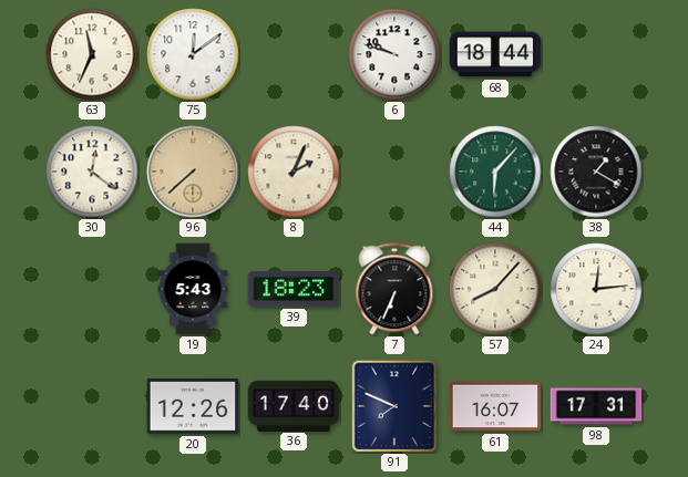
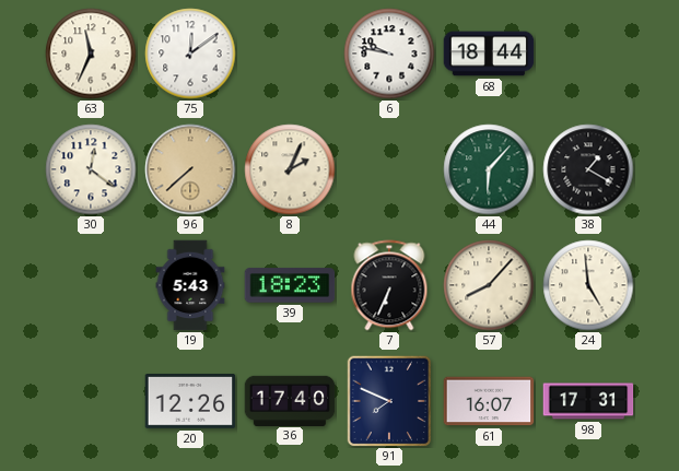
6: 9:48 -> 9:47
24: 12:14 -> 4:59
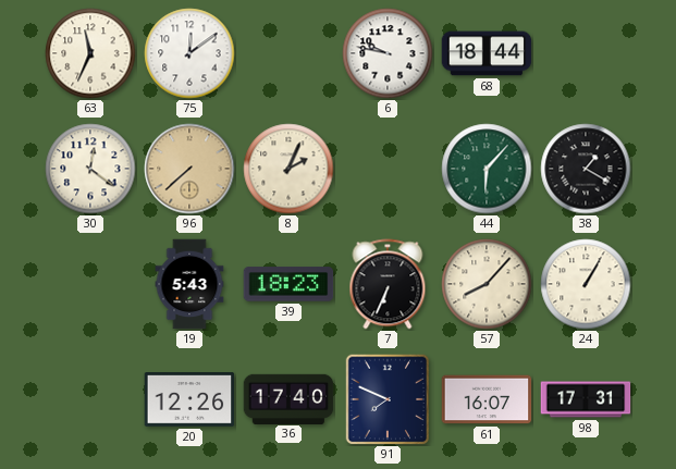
24: 4:59 -> 1:05
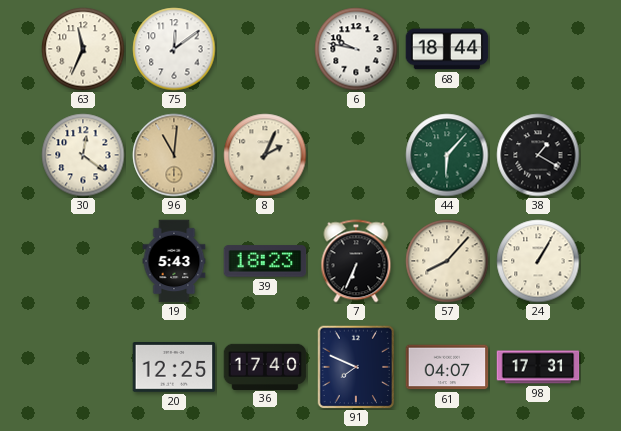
96: 7:38 -> 11:01
20: 12:26 -> 12:25
61: 16:07 -> 04:07
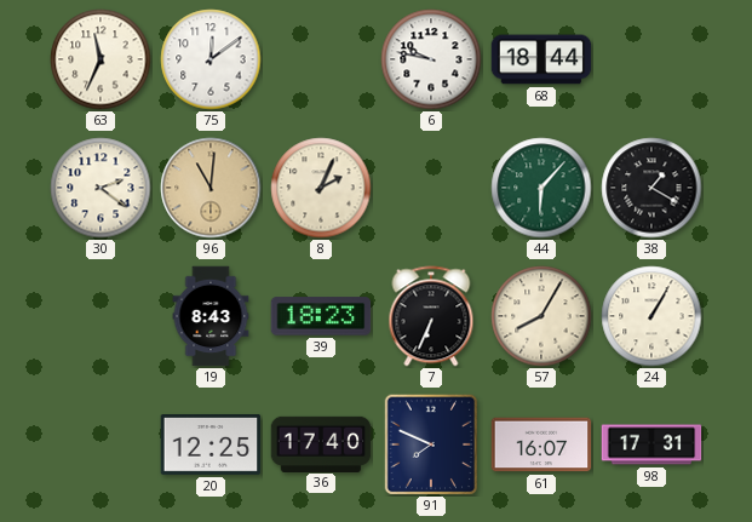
30: 12:21 -> 2:21
19: 5:43 -> 8:43
57: 8:07 -> 8:05
61: 04:07 -> 16:07
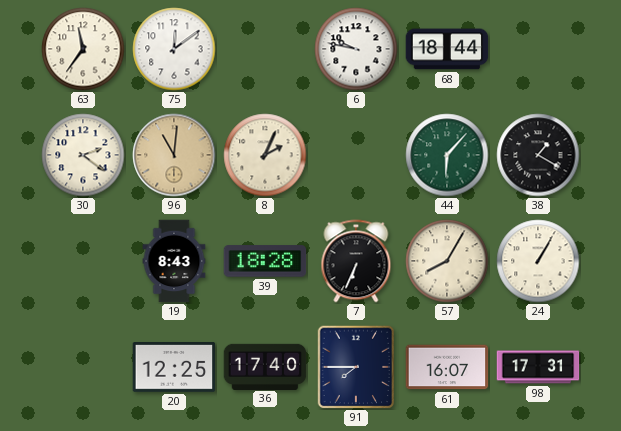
63: 11:34 -> 11:36
39: 18:23 -> 18:28
91: 7:49 -> 7:45
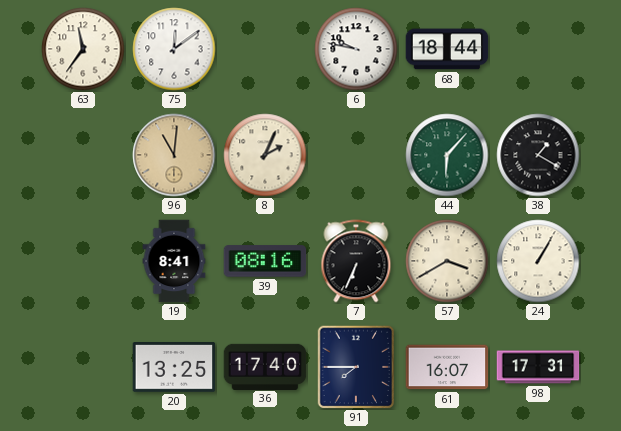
30: 2:21 -> none
19: 8:43 -> 8:41
39: 18:28 -> 08:16
57: 8:05 -> 3:40
20: 12:25 -> 13:25
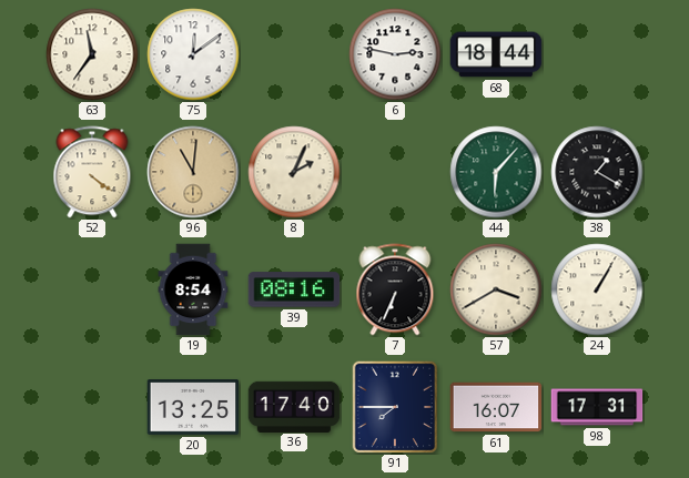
6: 9:47 -> 2:47
52: none -> 4:21
19: 8:41 -> 8:54
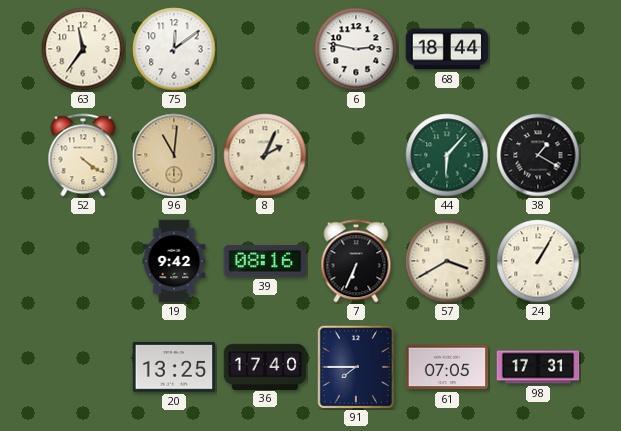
19: 8:54 -> 9:42
61: 16:07 -> 07:05
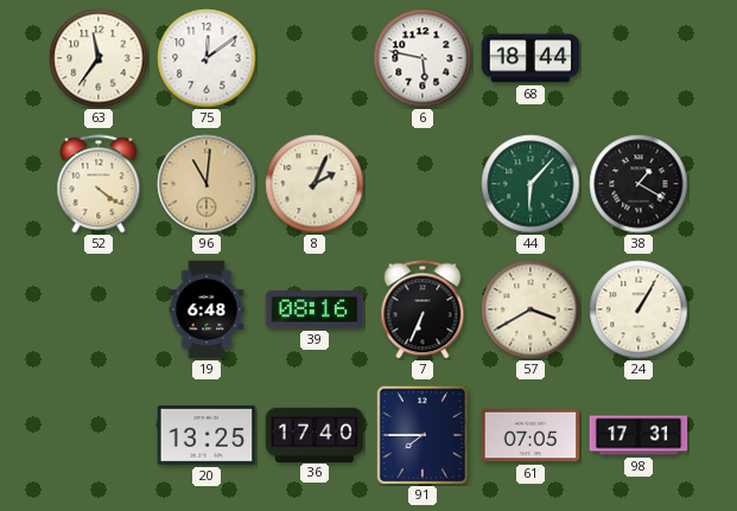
6: 2:47 -> 5:47
19: 9:42 -> 6:48
